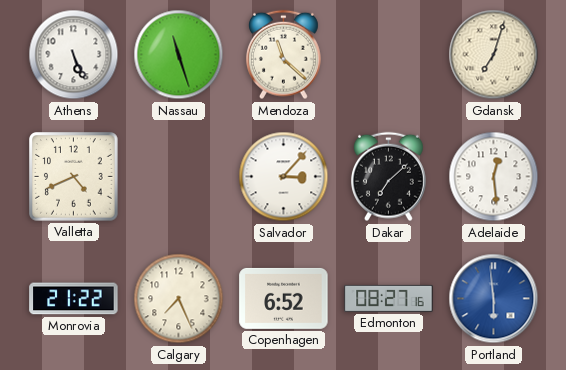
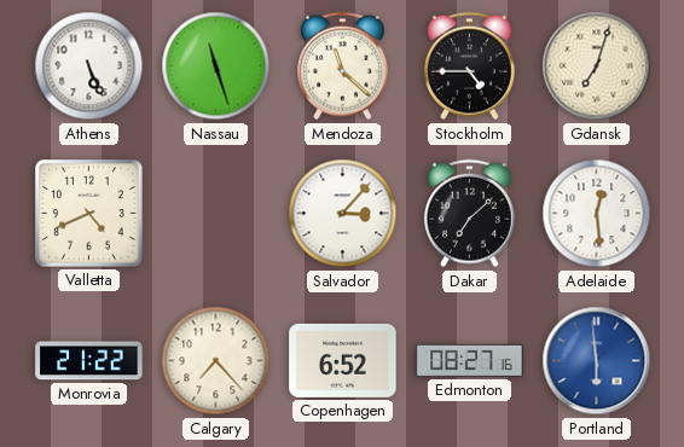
Stockholm: none -> 4:45
Calgary: 7:26 -> 7:23
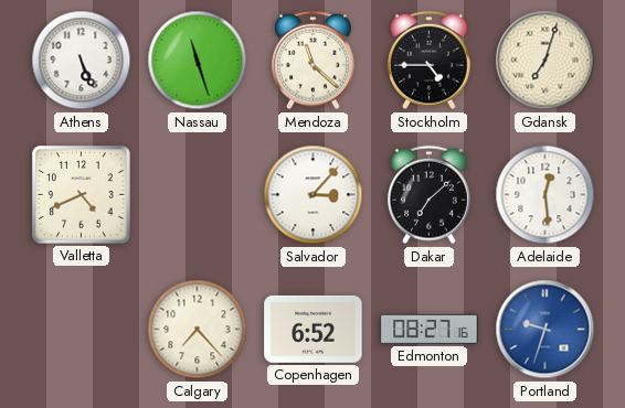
Monrovia: 21:22 -> none
Portland: 5:59 -> 9:33
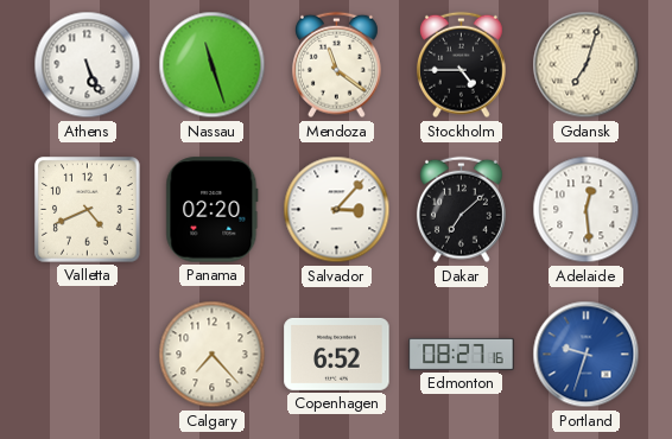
Mendoza: 11:22 -> 11:21
Panama: none -> 02:20
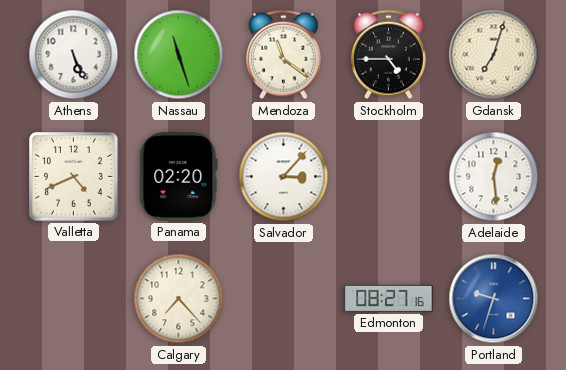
Dakar: 7:08 -> none
Copenhagen: 6:52 -> none
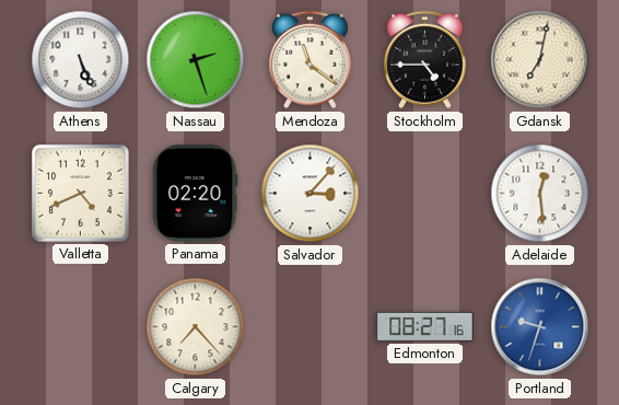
Nassau: 11:27 -> 2:27
Gdansk: 7:03 -> 7:02
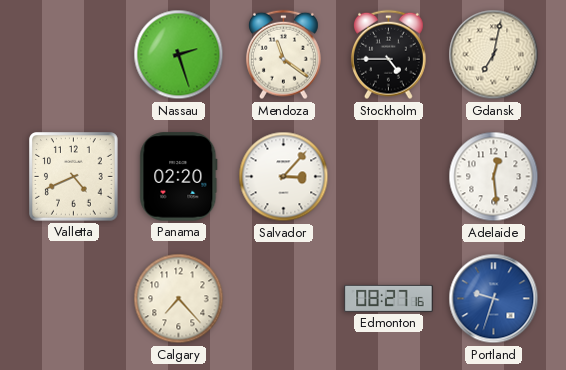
Athens: 5:26 -> none
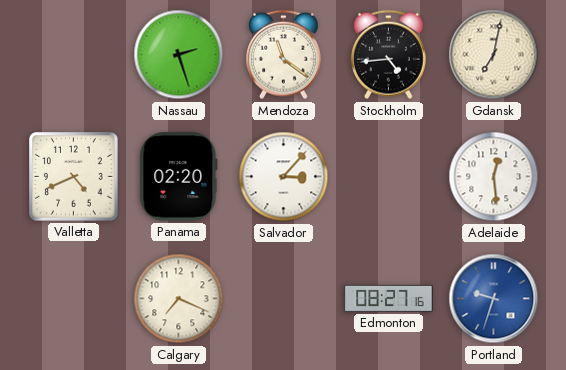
Stockholm: 4:45 -> 4:44
Calgary: 7:23 -> 7:19
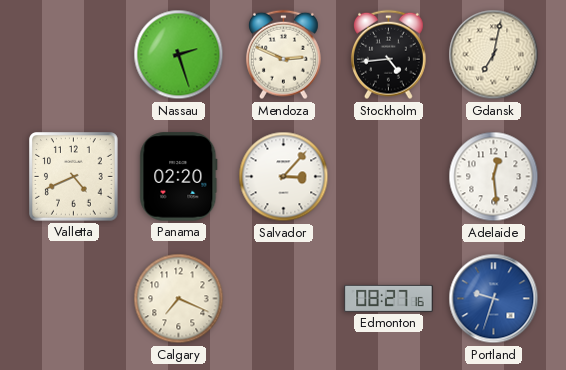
Mendoza: 11:21 -> 2:49
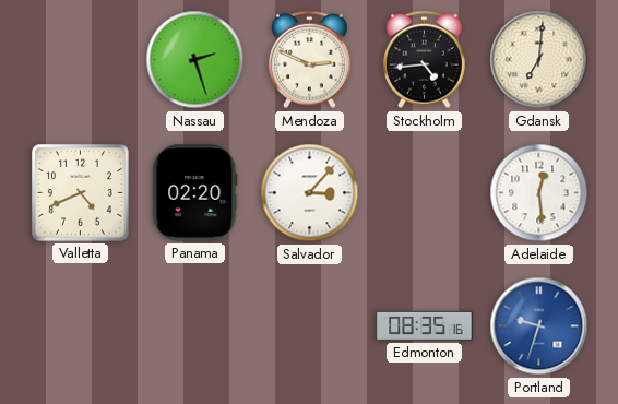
Gdansk: 7:02 -> 7:01
Calgary: 7:19 -> none
Edmonton: 08:27 -> 08:35
